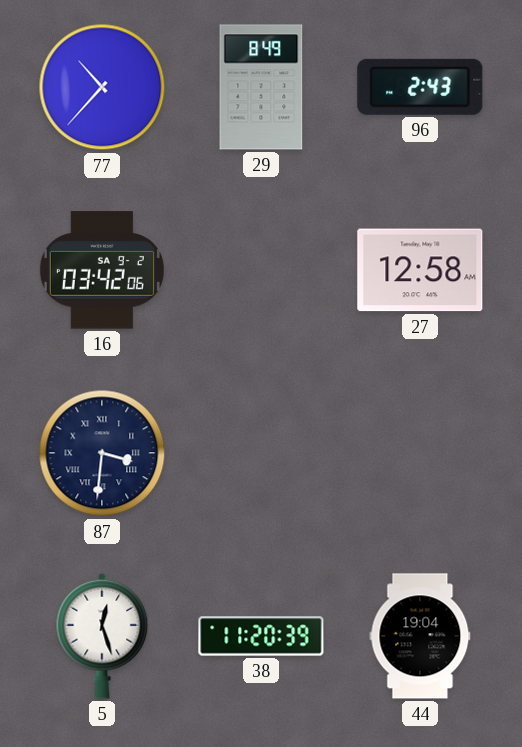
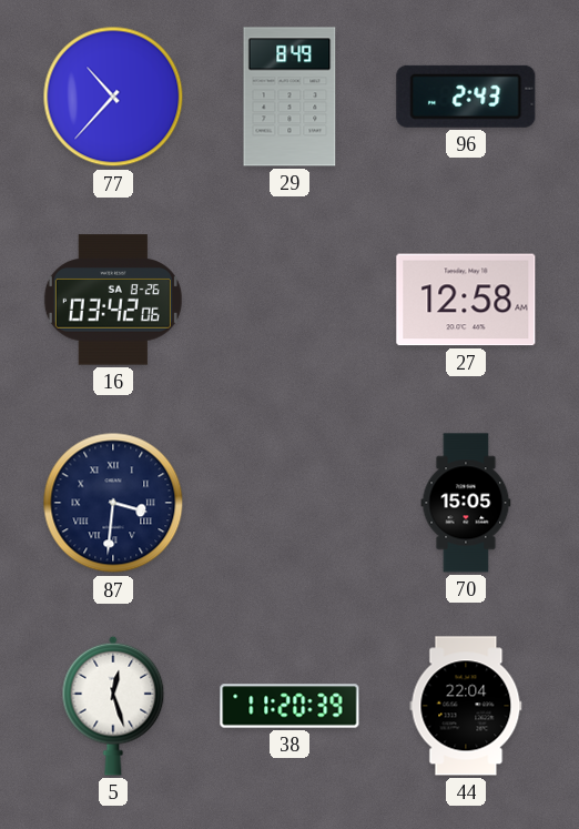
16 date: SA 9-2 -> SA 8-26
70: none -> 15:05
44: 19:04 -> 22:04
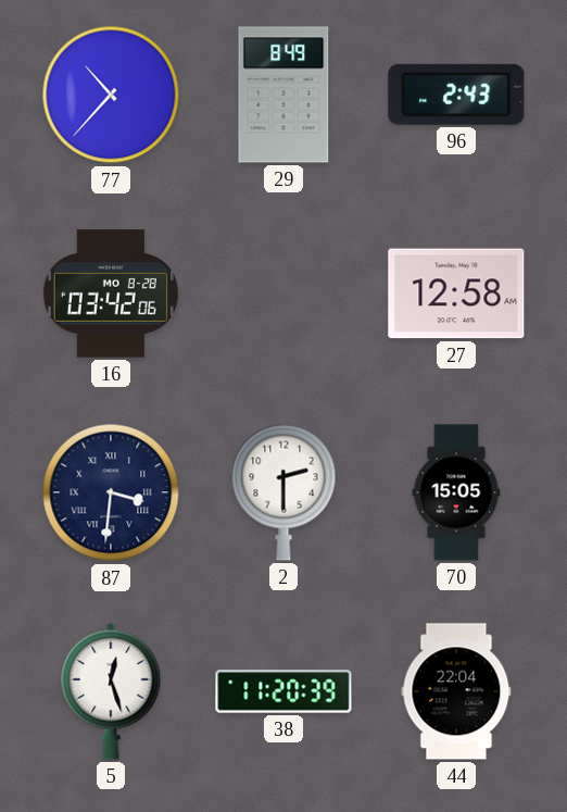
16 date: SA 8-26 -> MO 8-28
2: none -> 2:30
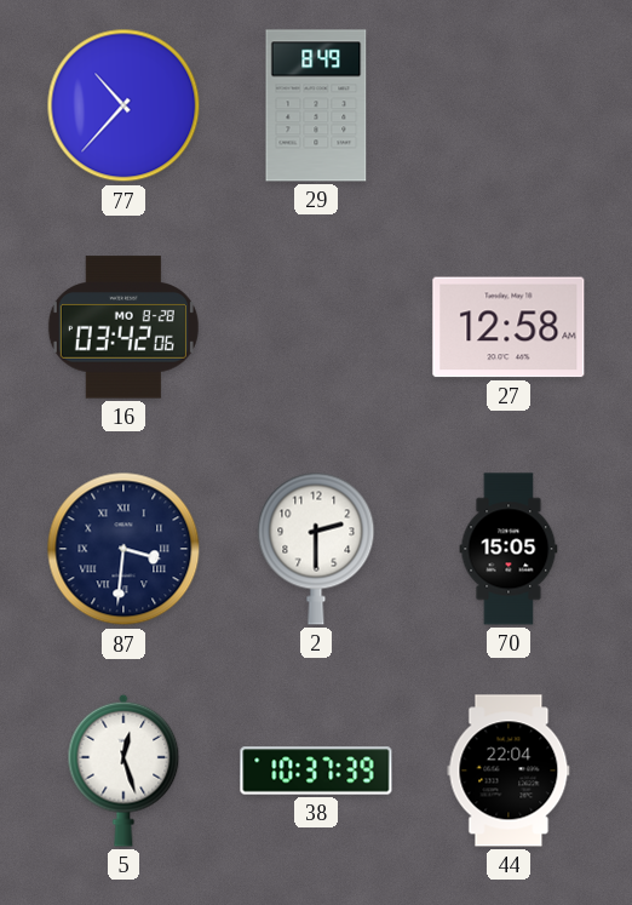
96: 2:43 -> none
38: 11:20 -> 10:37
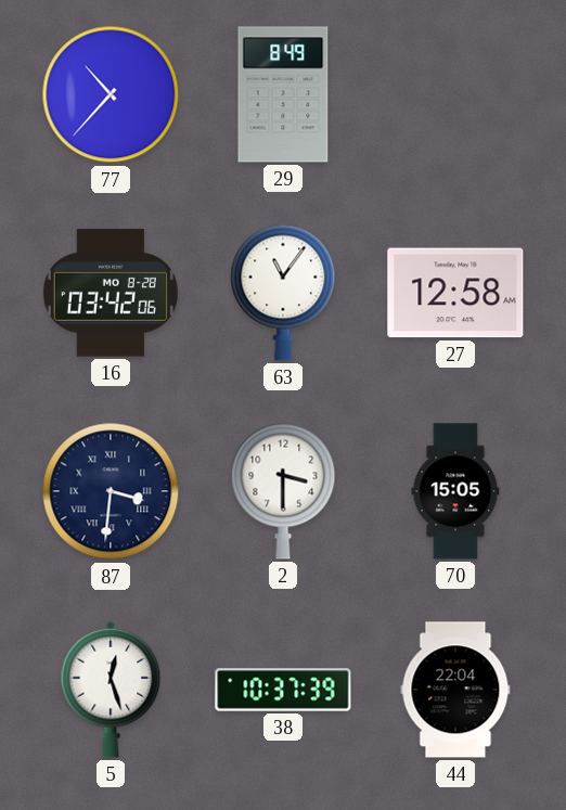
63: none -> 11:06
2: 2:30 -> 3:30
